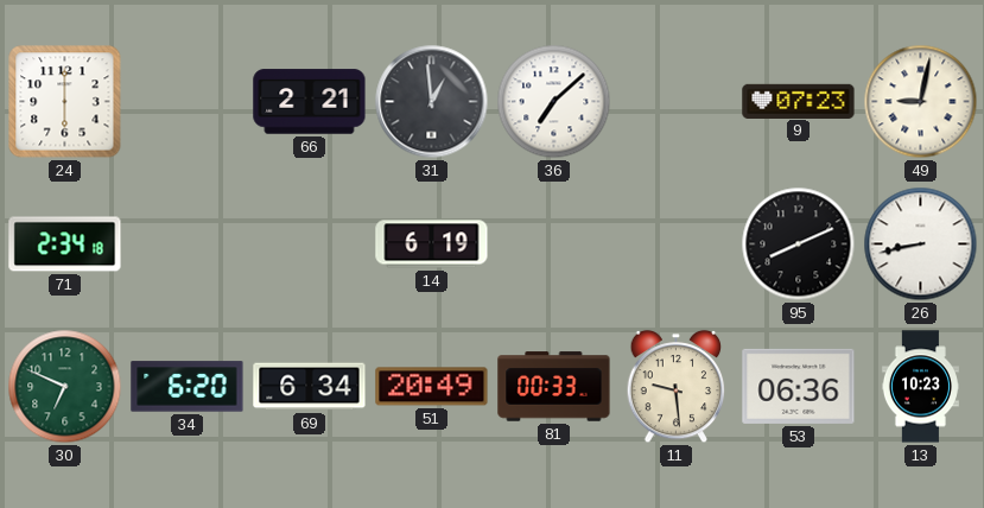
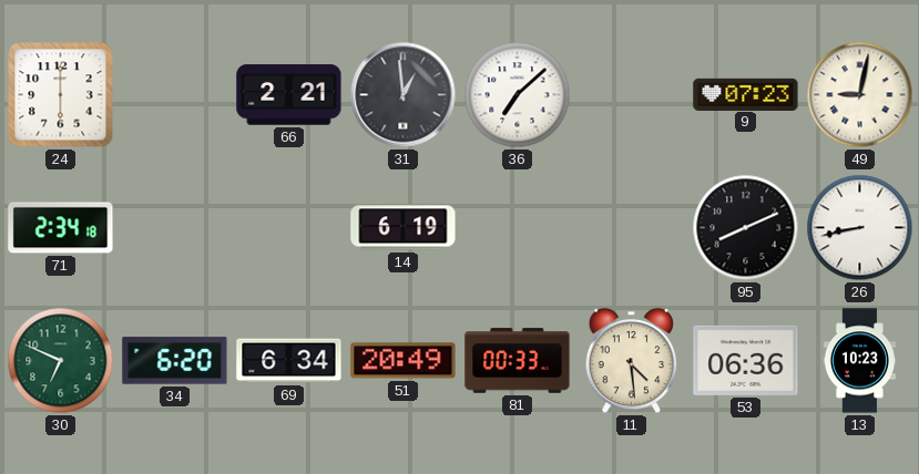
11: 9:29 -> 4:29
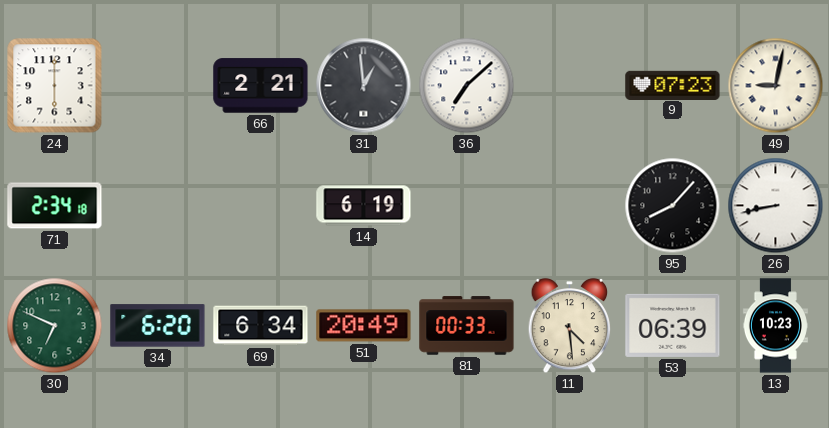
95: 8:11 -> 8:07
53: 06:36 -> 06:39
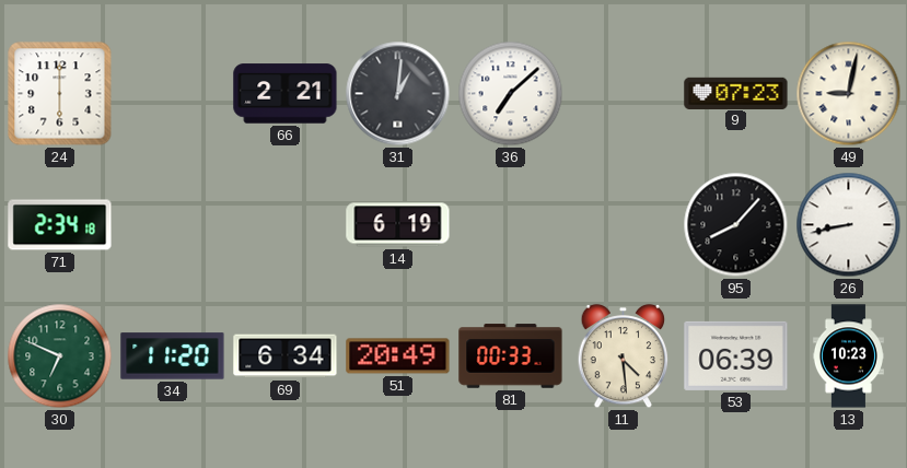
31: 12:59 -> 1:01
34: 6:20 -> 11:20
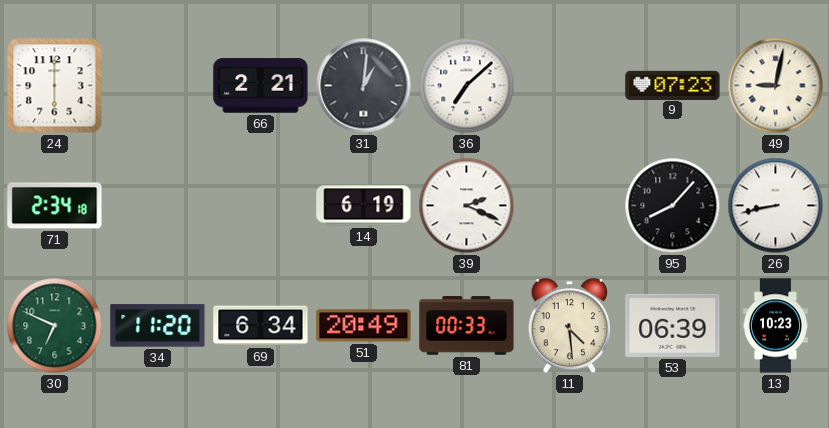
39: none -> 2:19
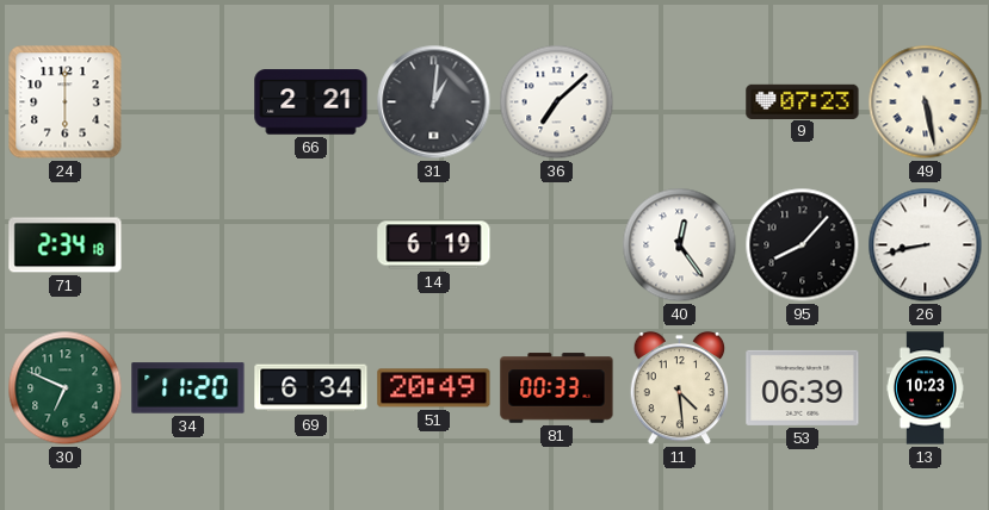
49: 9:02 -> 5:28
39: 2:19 -> none
40: none -> 12:24
